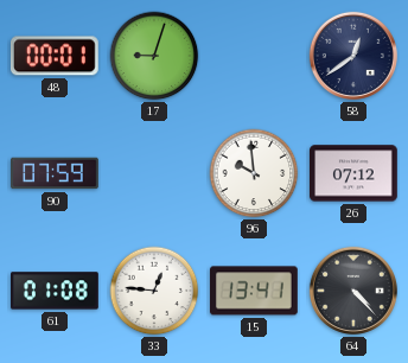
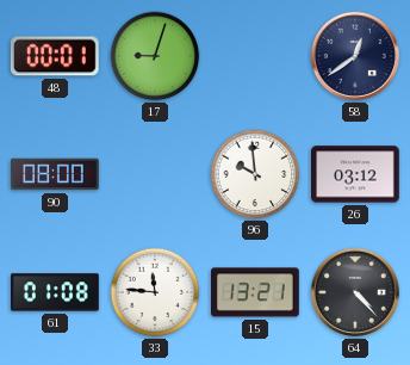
90: 07:59 -> 08:00
26: 07:12 -> 03:12
33: 12:46 -> 11:46
15: 13:41 -> 13:21
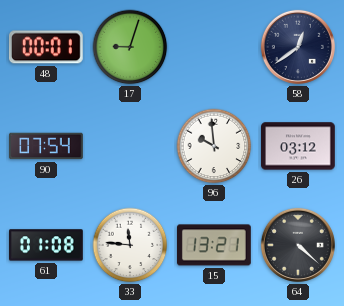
90: 08:00 -> 07:54
64: 4:23 -> 4:22
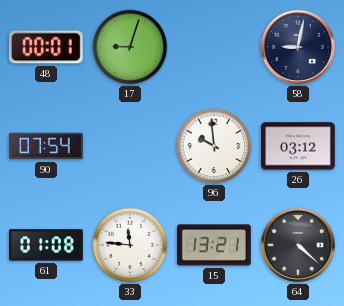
58: 12:39 -> 9:02
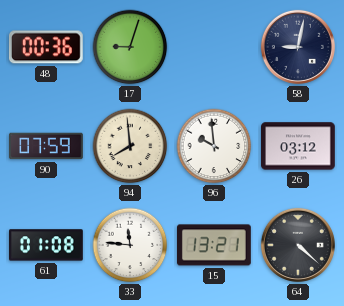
48: 00:01 -> 00:36
90: 07:54 -> 07:59
94: none -> 7:59
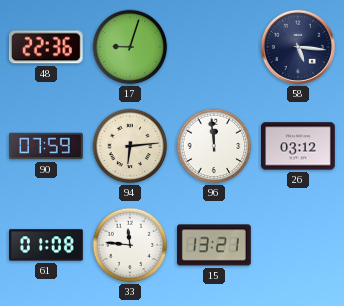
48: 00:36 -> 22:36
58: 9:02 -> 5:16
94: 7:59 -> 6:14
96: 9:59 -> 11:59
64: 4:22 -> none
